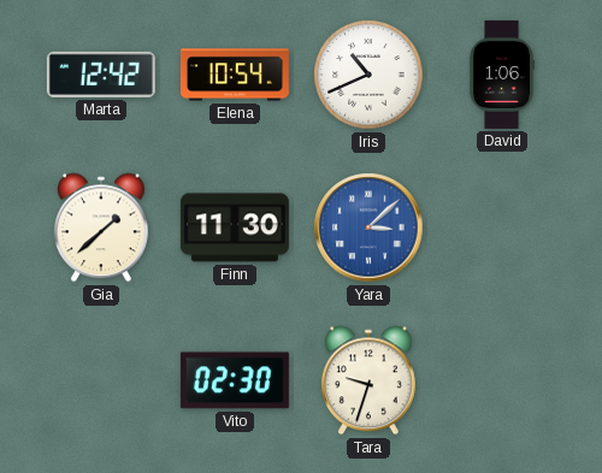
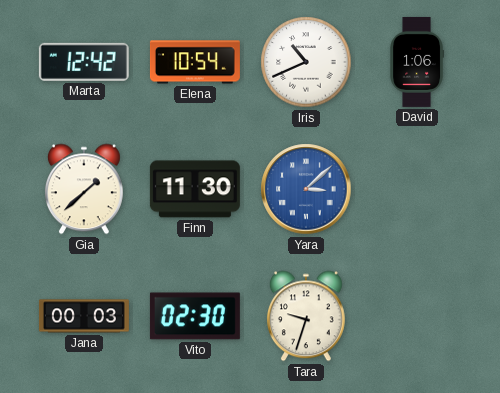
Jana: none -> 00:03
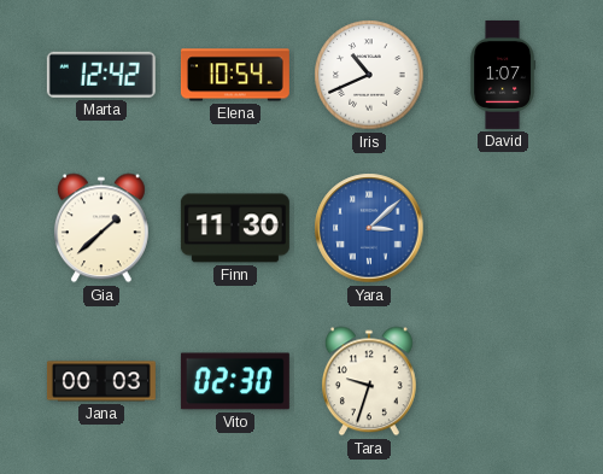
David: 1:06 -> 1:07
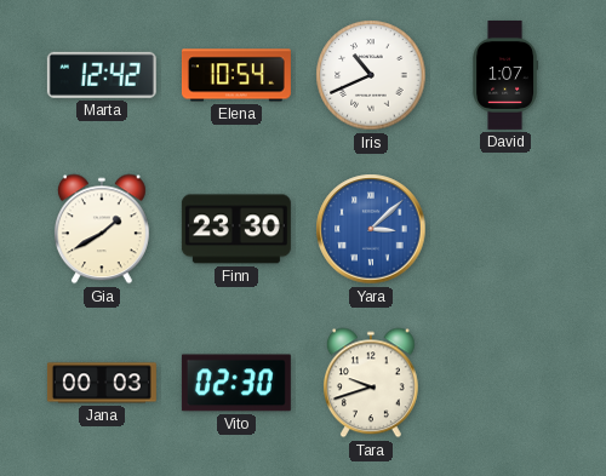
Gia: 1:38 -> 1:40
Finn: 11:30 -> 23:30
Tara: 9:33 -> 9:42
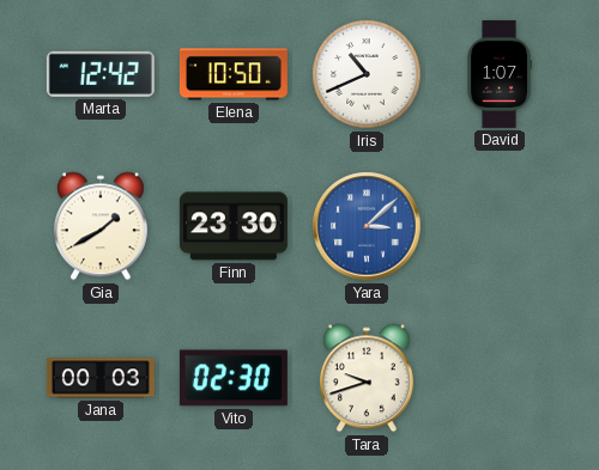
Elena: 10:54 -> 10:50
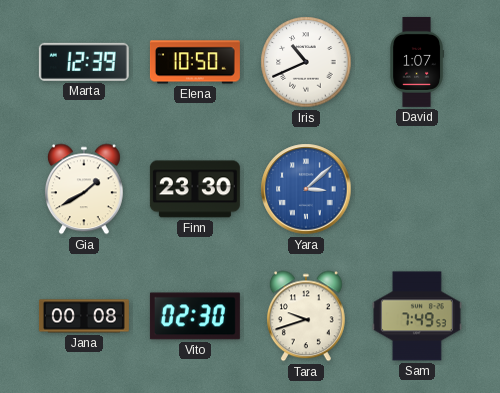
Marta: 12:42 -> 12:39
Jana: 00:03 -> 00:08
Sam: none -> 7:49
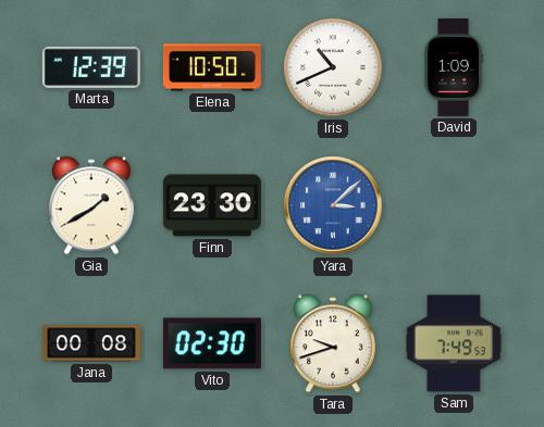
David: 1:07 -> 1:09
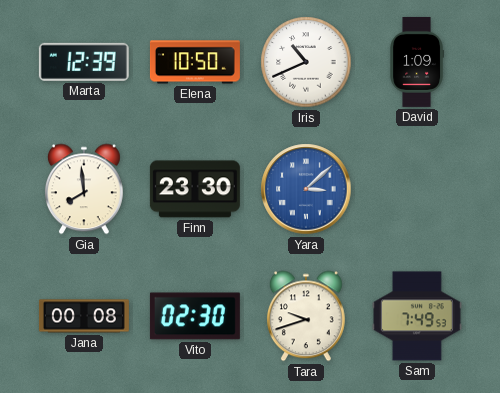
Gia: 1:40 -> 7:59
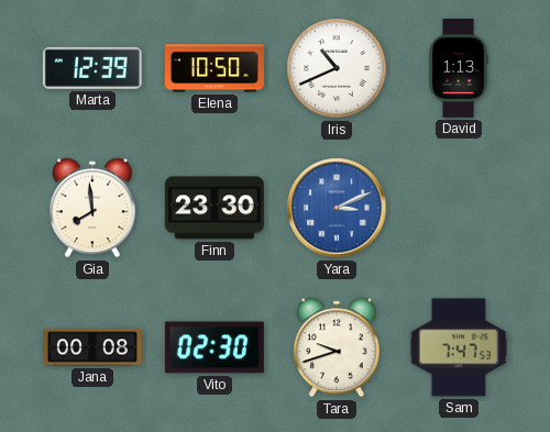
David: 1:09 -> 1:13
Yara: 3:08 -> 3:11
Sam: 7:49 -> 7:47
